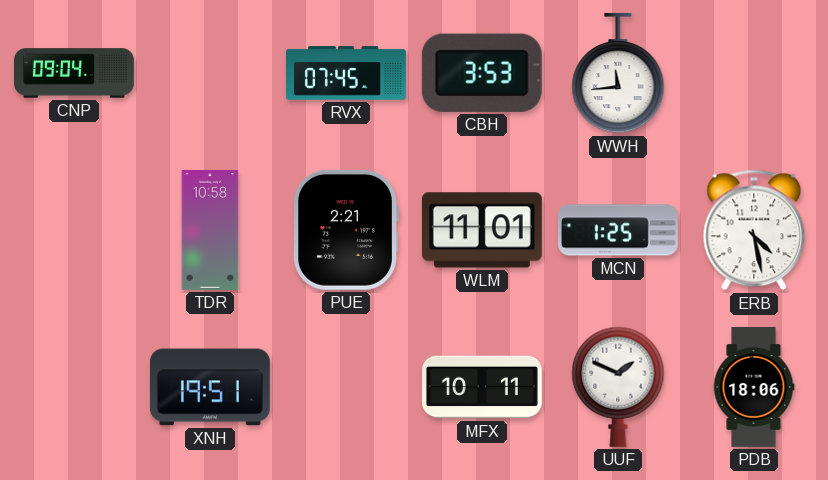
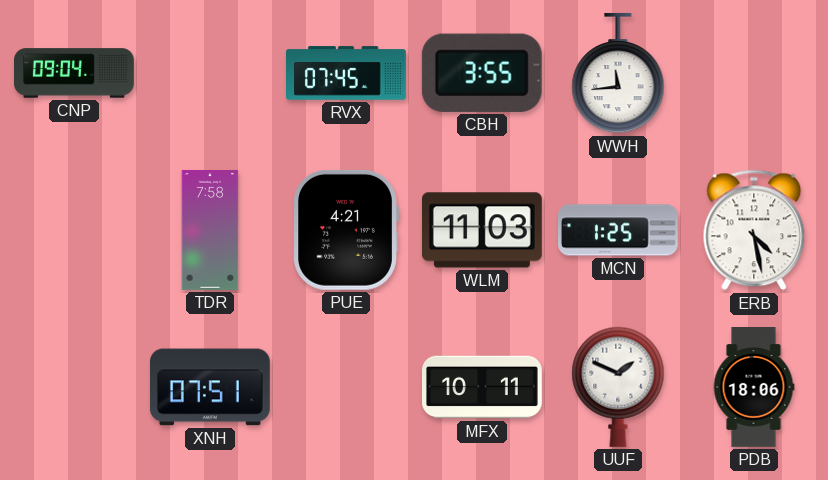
CBH: 3:53 -> 3:55
TDR: 10:58 -> 7:58
PUE: 2:21 -> 4:21
WLM: 11:01 -> 11:03
XNH: 19:51 -> 07:51
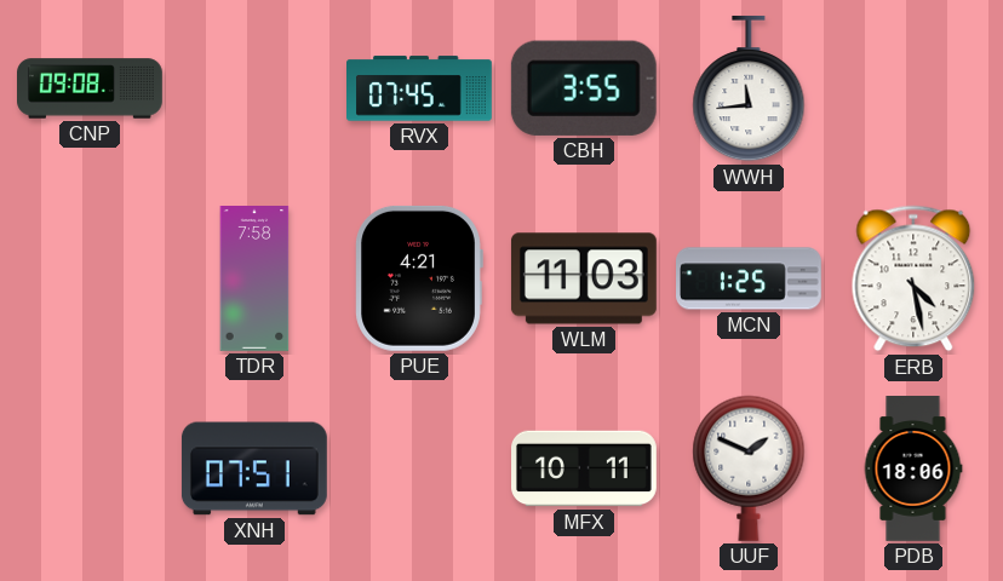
CNP: 09:04 -> 09:08
